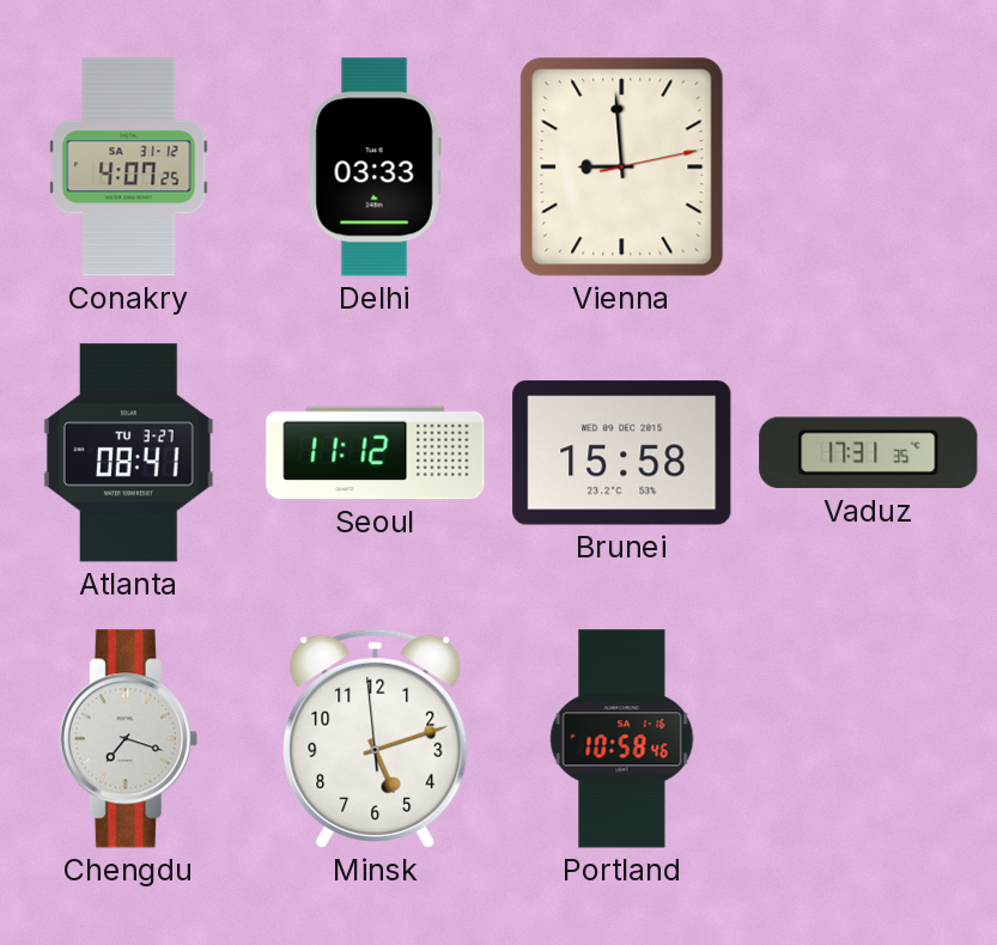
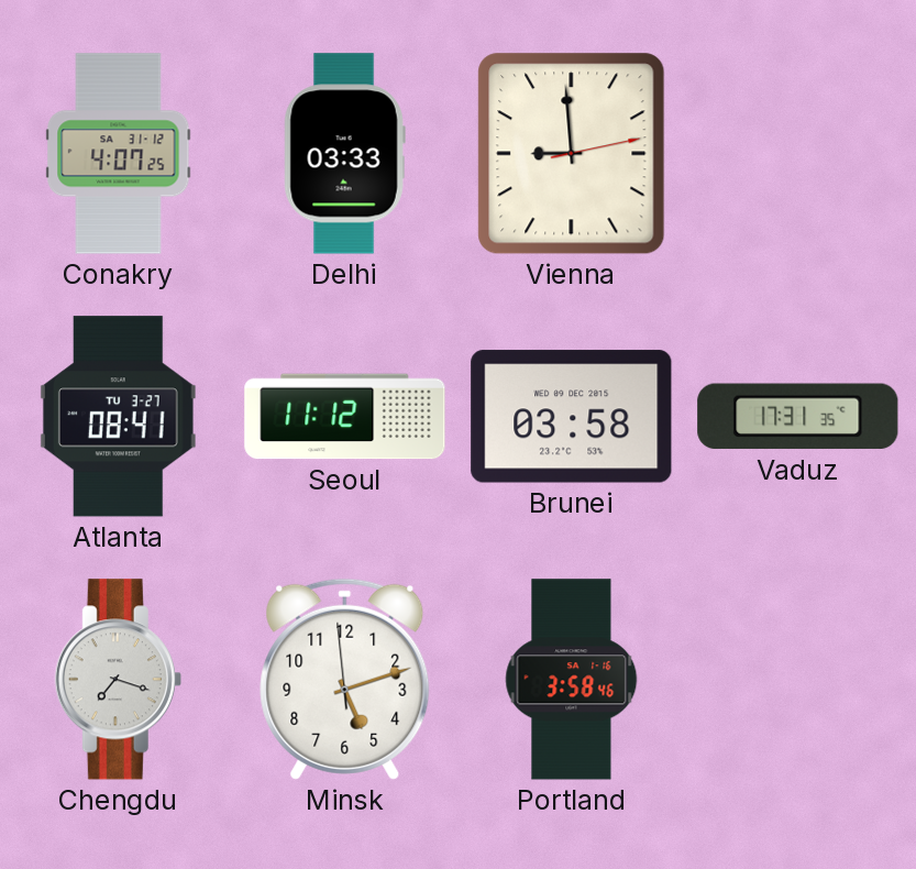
Brunei: 15:58 -> 03:58
Portland: 10:58 -> 3:58
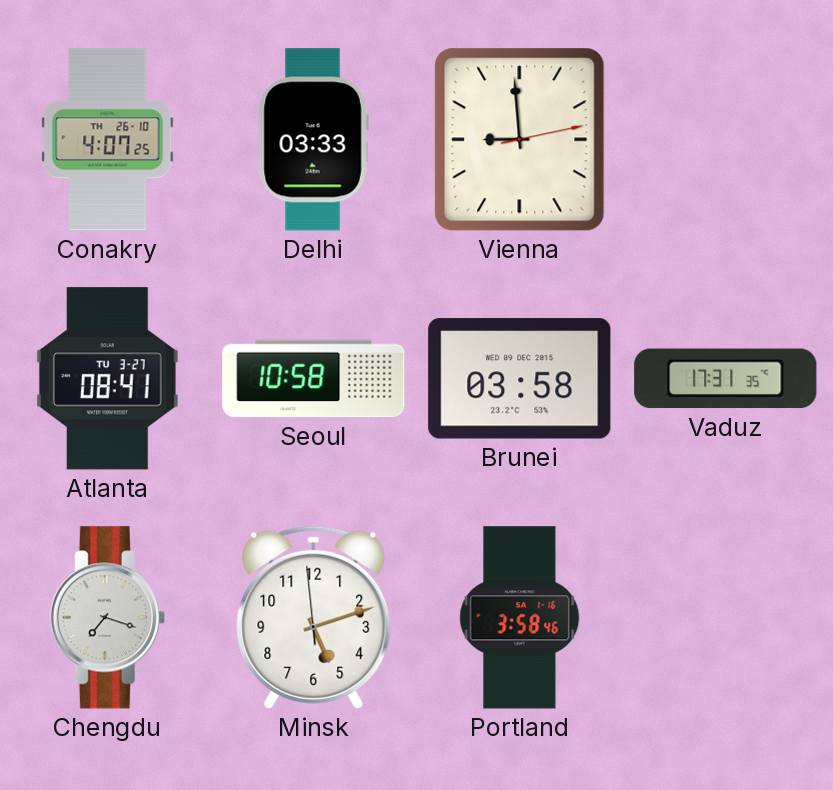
Conakry date: SA 31-12 -> TH 26-10
Seoul: 11:12 -> 10:58
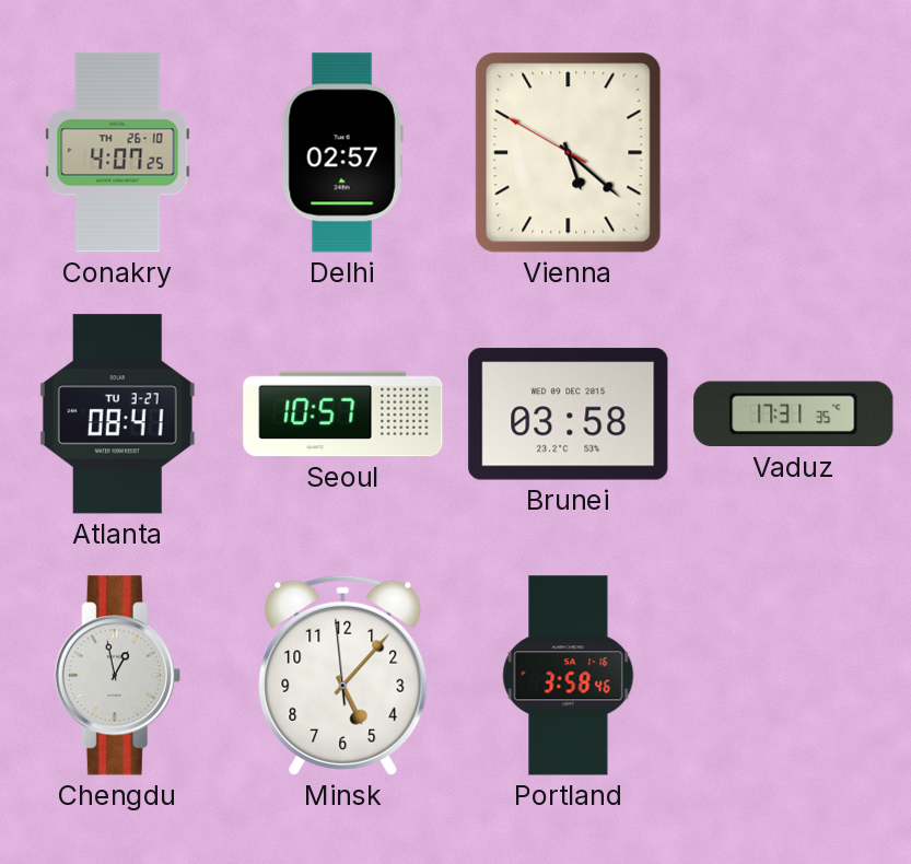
Delhi: 03:33 -> 02:57
Vienna: 8:59 -> 5:21
Seoul: 10:58 -> 10:57
Chengdu: 7:18 -> 12:58
Minsk: 5:11 -> 5:06
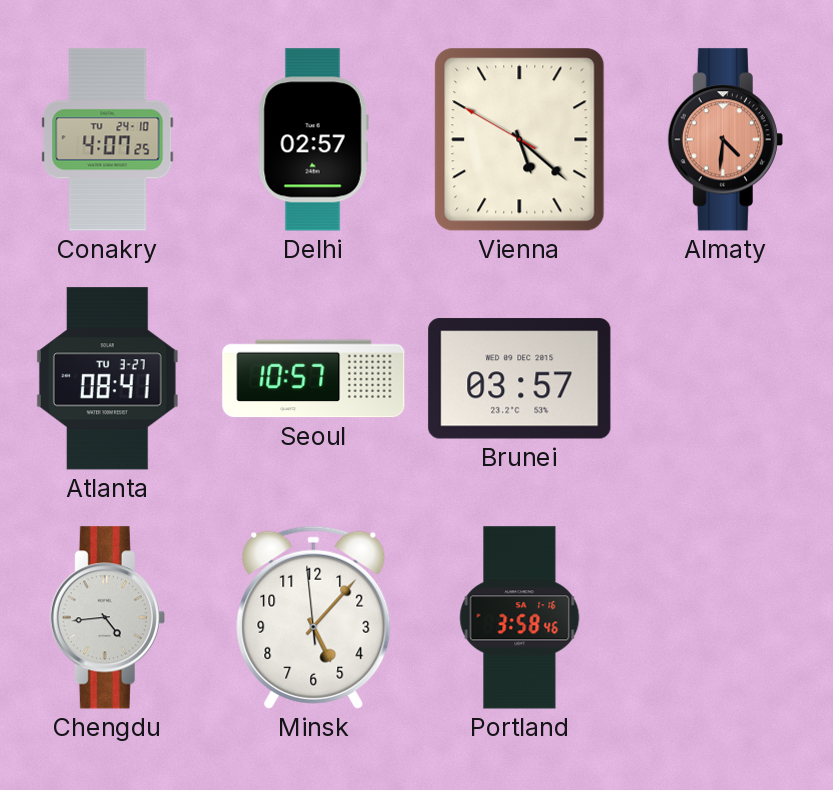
Conakry date: TH 26-10 -> TU 24-10
Almaty: none -> 4:31
Brunei: 03:58 -> 03:57
Vaduz: 17:31 -> none
Chengdu: 12:58 -> 4:44
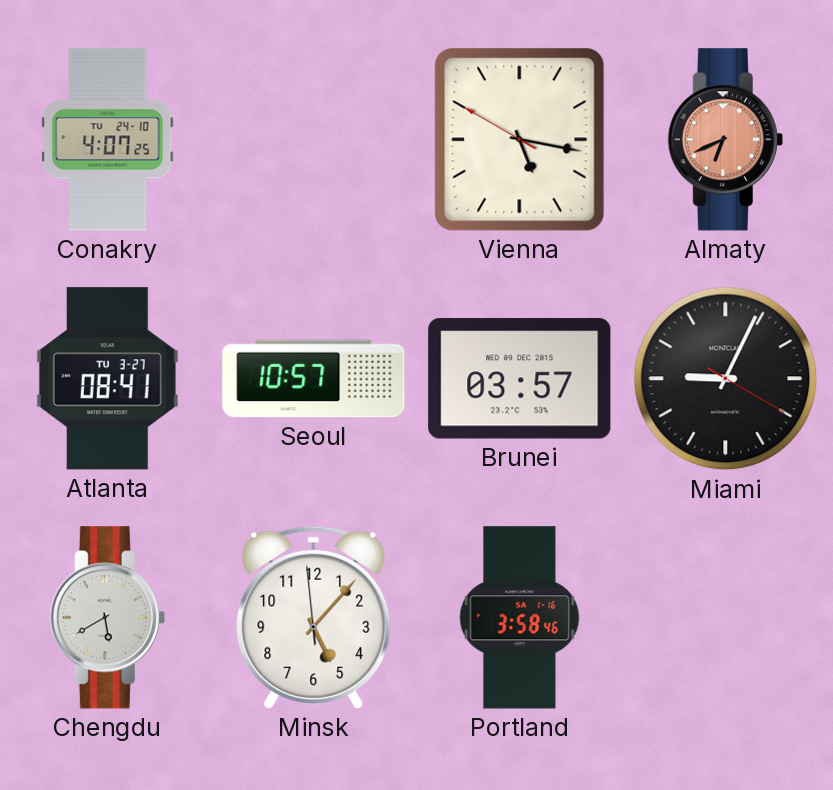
Delhi: 02:57 -> none
Vienna: 5:21 -> 5:16
Almaty: 4:31 -> 6:41
Miami: none -> 9:04
Chengdu: 4:44 -> 5:40
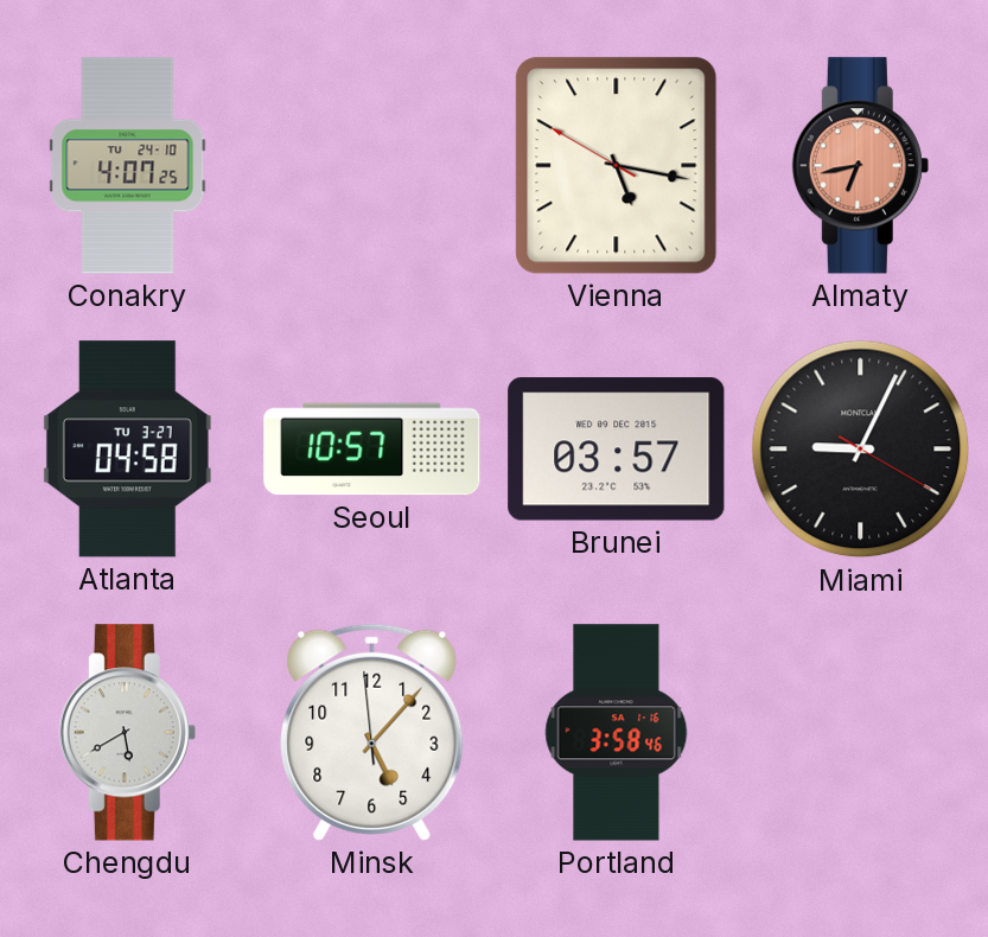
Almaty: 6:41 -> 6:43
Atlanta: 08:41 -> 04:58
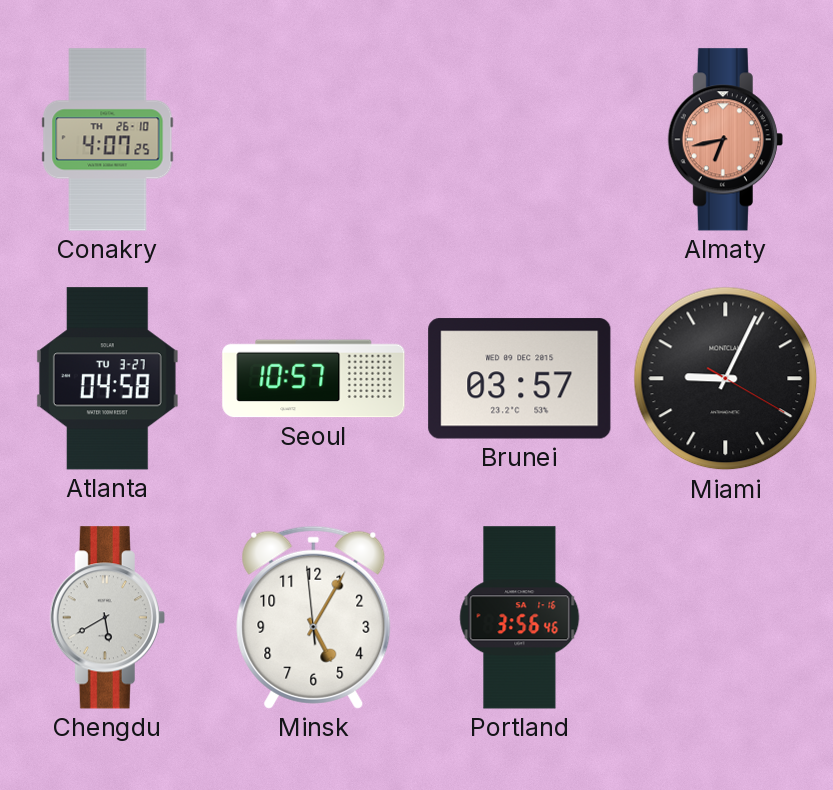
Conakry date: TU 24-10 -> TH 26-10
Vienna: 5:16 -> none
Minsk: 5:06 -> 5:04
Portland: 3:58 -> 3:56
